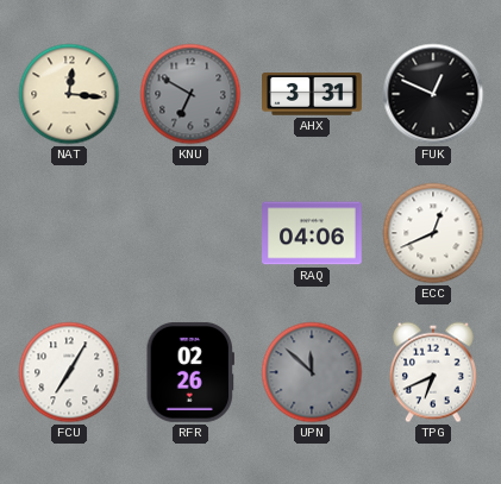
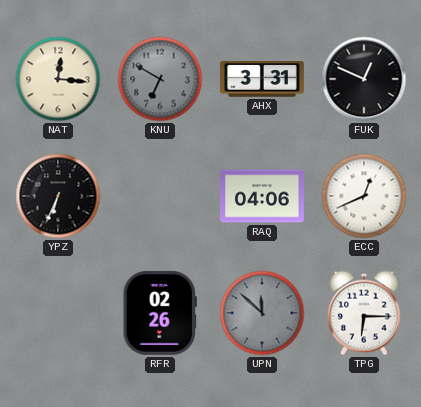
YPZ: none -> 6:34
FCU: 7:05 -> none
TPG: 6:41 -> 6:15
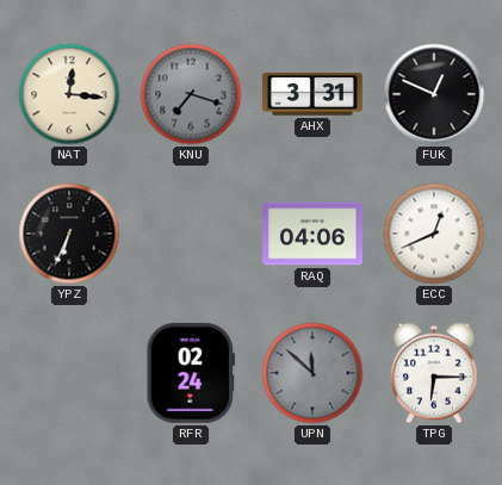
KNU: 6:50 -> 7:18
RFR: 02:26 -> 02:24
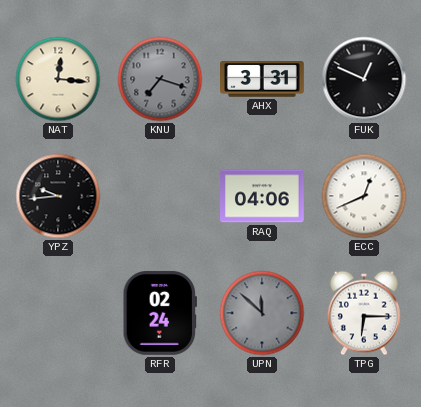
YPZ: 6:34 -> 9:44
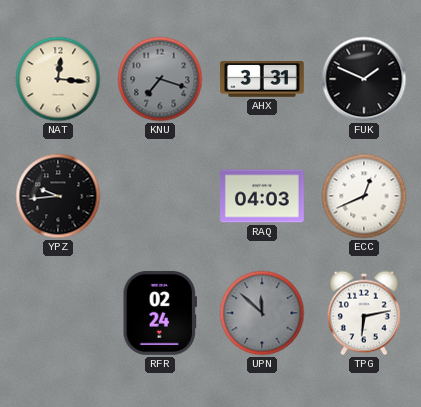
FUK: 12:49 -> 1:49
RAQ: 04:06 -> 04:03
TPG: 6:15 -> 6:13
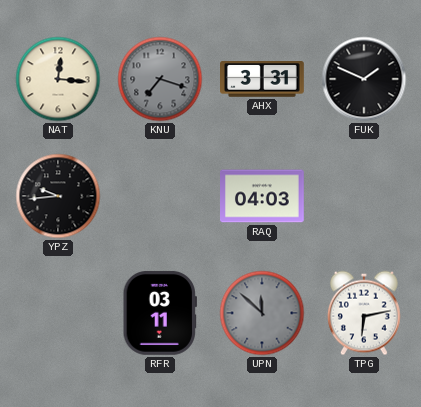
ECC: 12:41 -> none
RFR: 02:24 -> 03:11
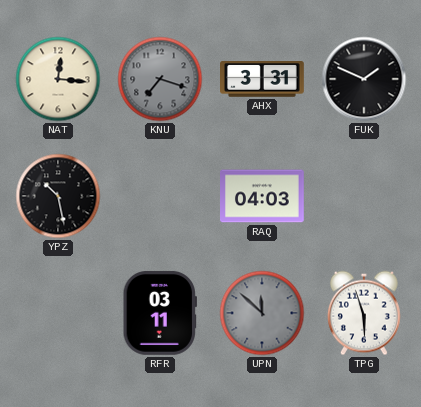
YPZ: 9:44 -> 10:28
TPG: 6:13 -> 5:57
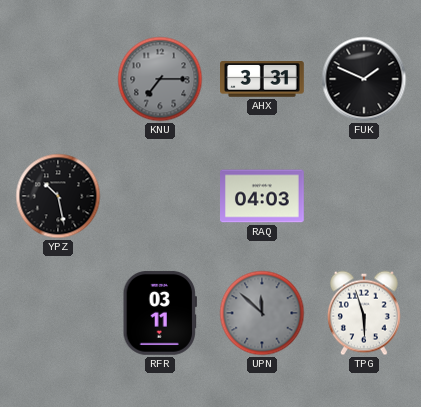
NAT: 12:16 -> none
KNU: 7:18 -> 7:15
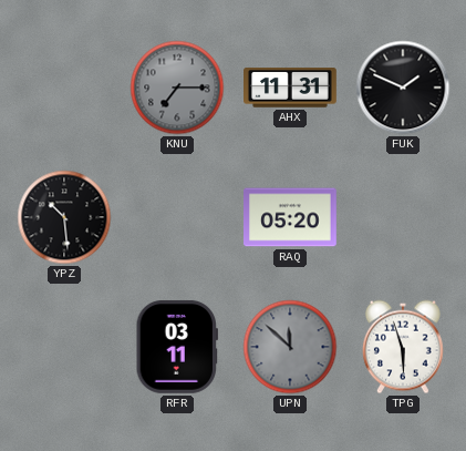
AHX: 3:31 -> 11:31
YPZ: 10:28 -> 10:29
RAQ: 04:03 -> 05:20
